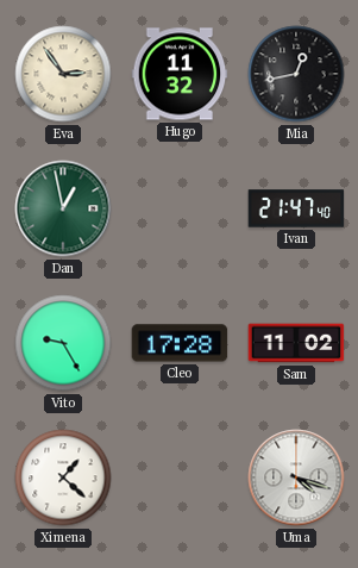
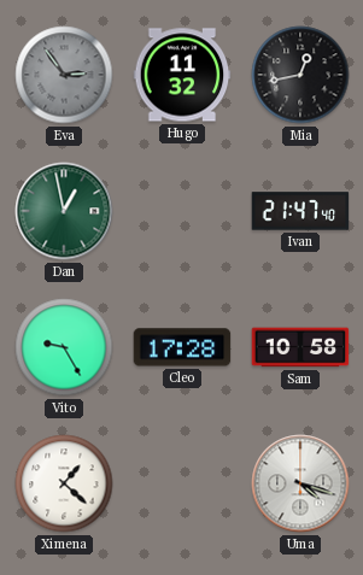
Eva dial: cream -> grey
Sam: 11:02 -> 10:58
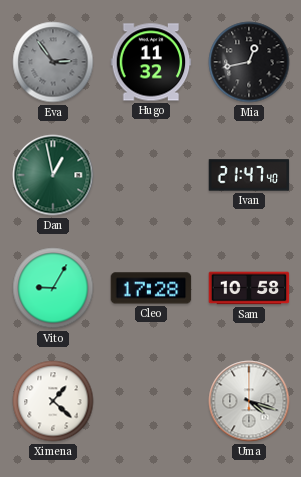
Vito: 9:25 -> 9:05
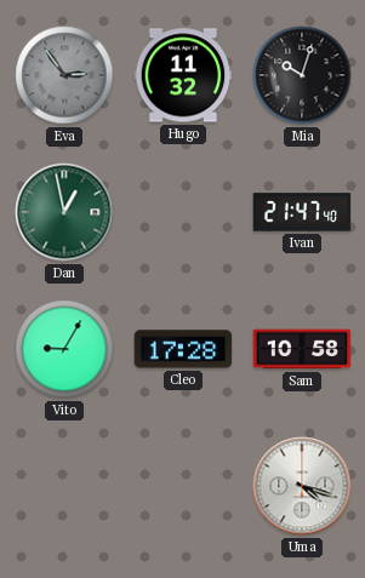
Mia: 12:43 -> 10:03
Ximena: 1:22 -> none
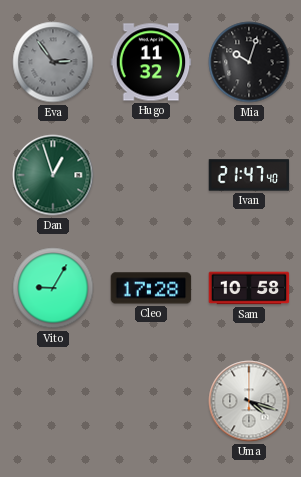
Dan: 12:58 -> 12:57
